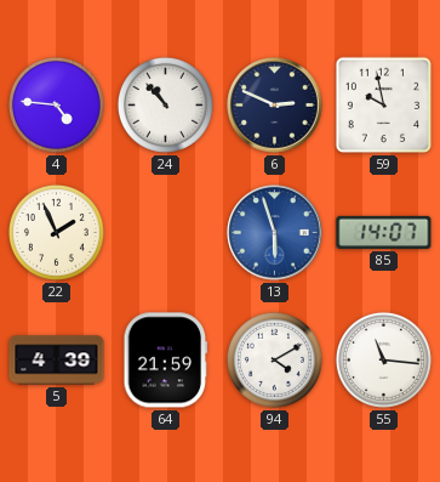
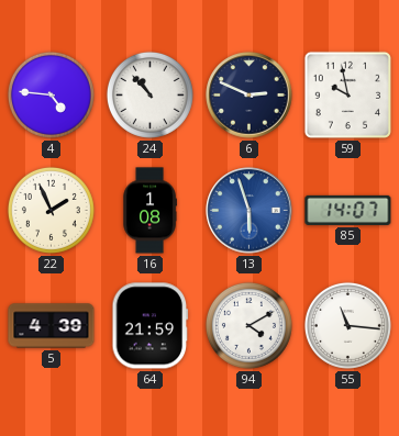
16: none -> 1:08
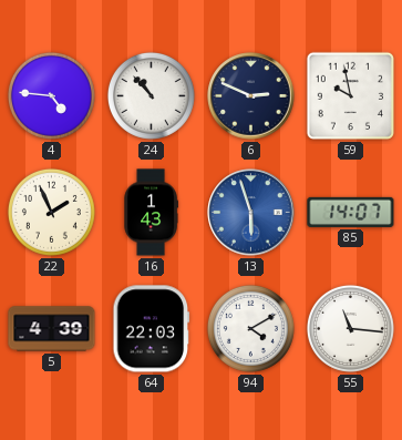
16: 1:08 -> 1:43
64: 21:59 -> 22:03
